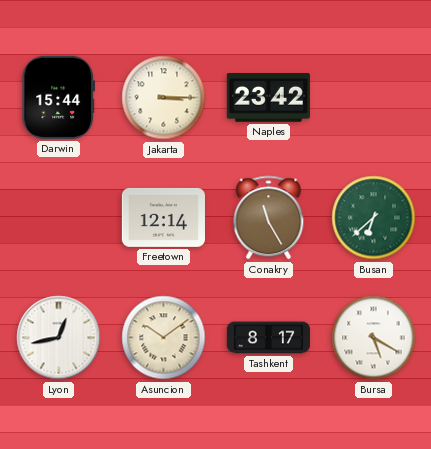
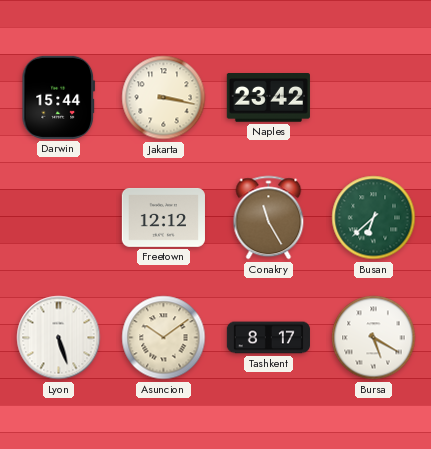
Jakarta: 3:15 -> 3:17
Freetown: 12:14 -> 12:12
Lyon: 12:43 -> 5:27
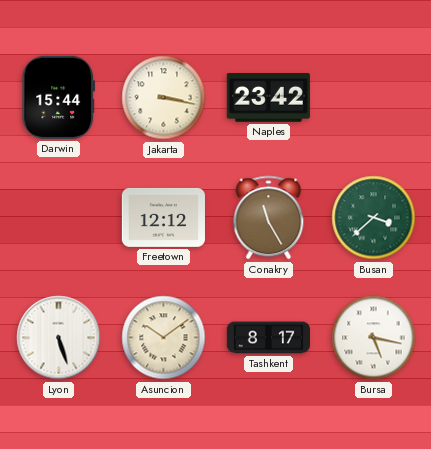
Busan: 6:38 -> 3:38
Bursa: 5:20 -> 5:17
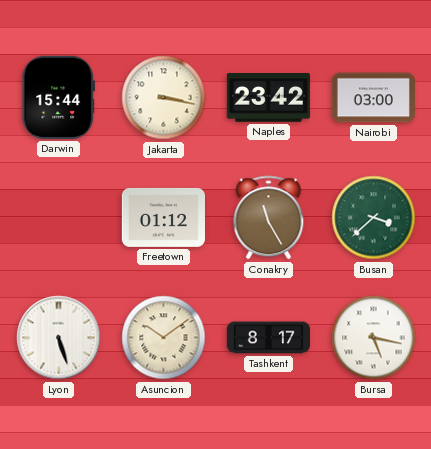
Nairobi: none -> 03:00
Freetown: 12:12 -> 01:12
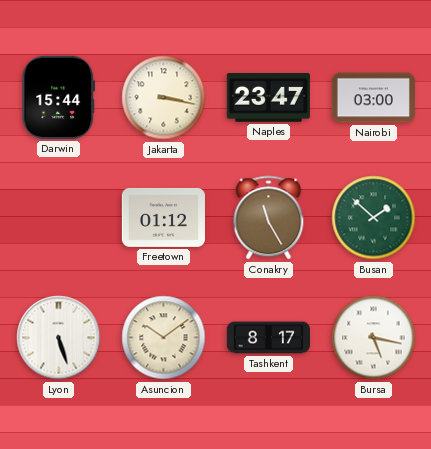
Naples: 23:42 -> 23:47
Busan: 3:38 -> 1:52
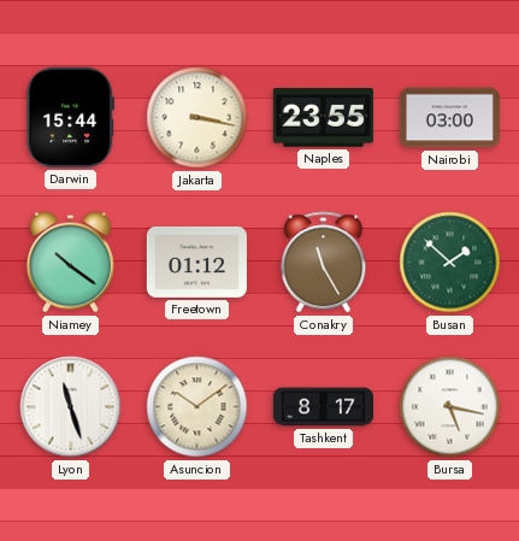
Naples: 23:47 -> 23:55
Niamey: none -> 10:21
Lyon: 5:27 -> 11:27
